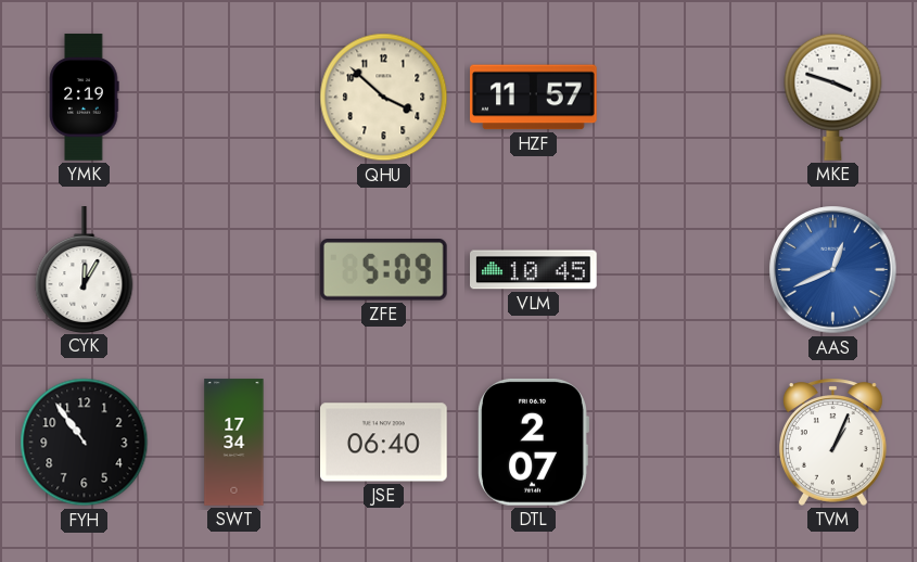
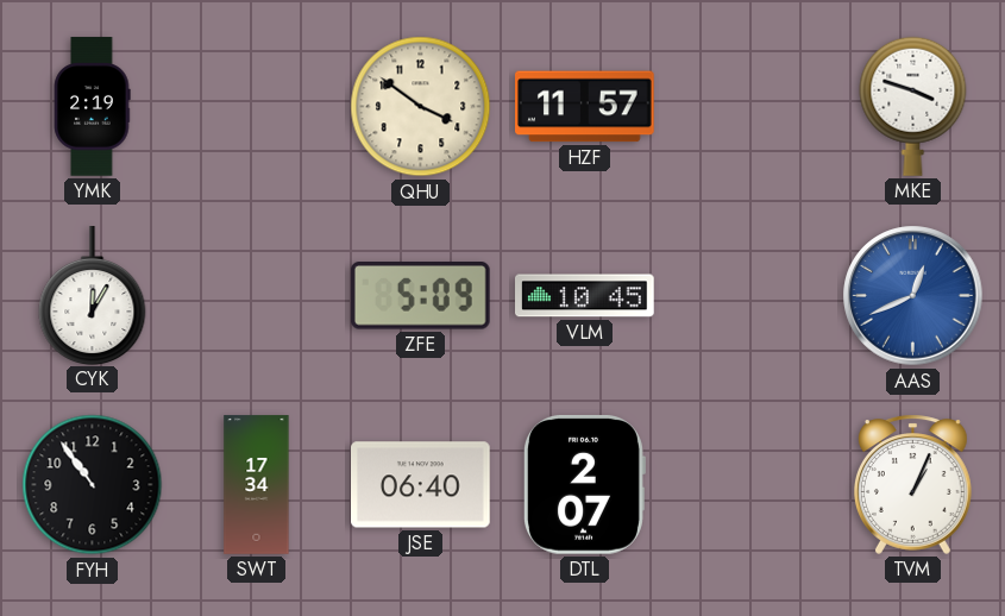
QHU: 3:52 -> 3:51
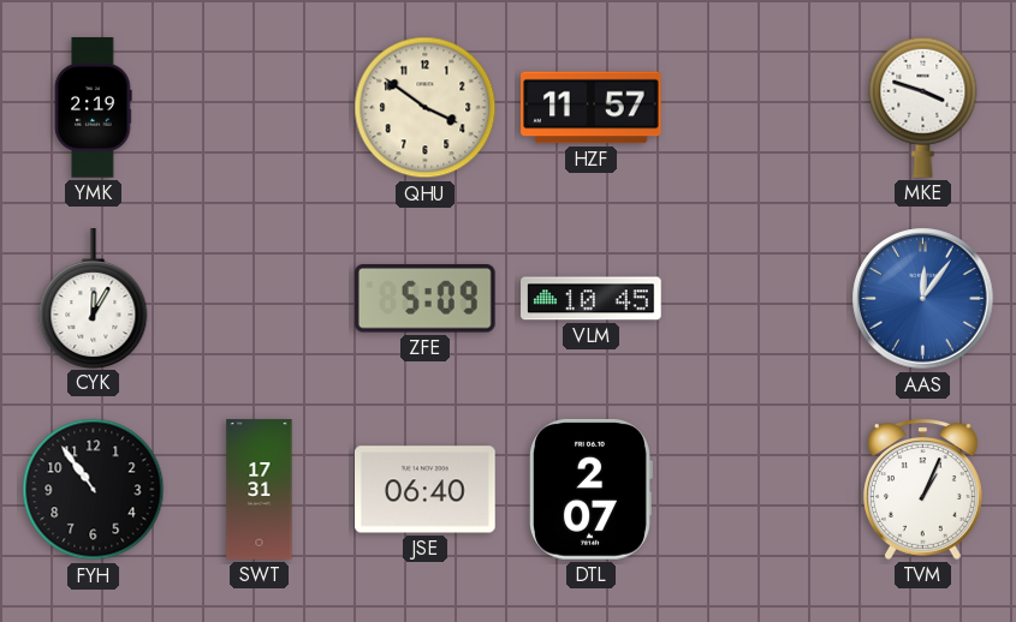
AAS: 12:41 -> 12:06
SWT: 17:34 -> 17:31
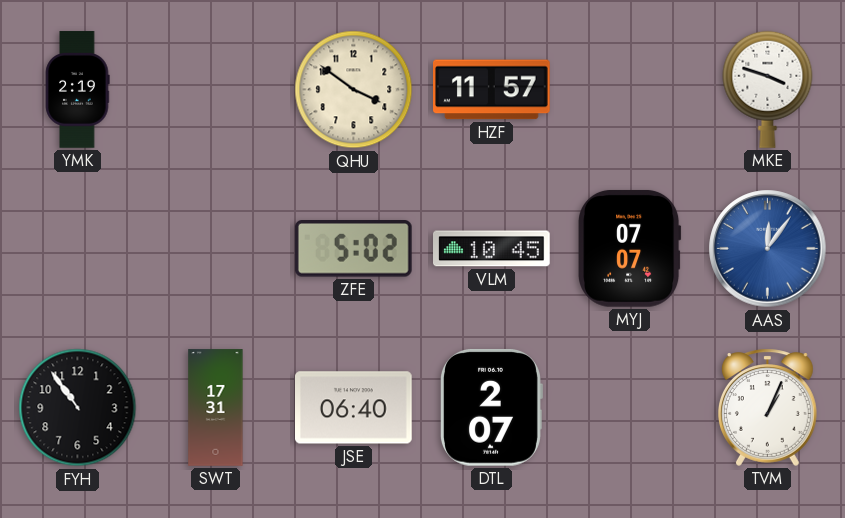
CYK: 12:05 -> none
ZFE: 5:09 -> 5:02
MYJ: none -> 07:07
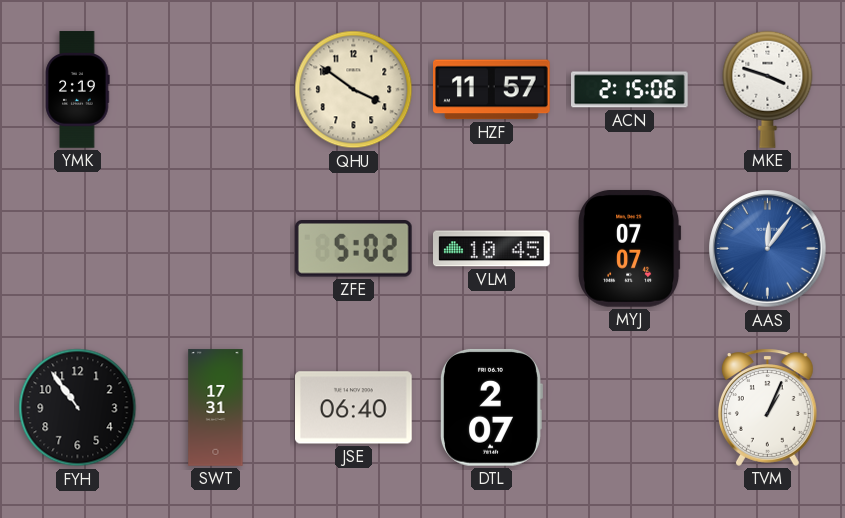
ACN: none -> 2:15
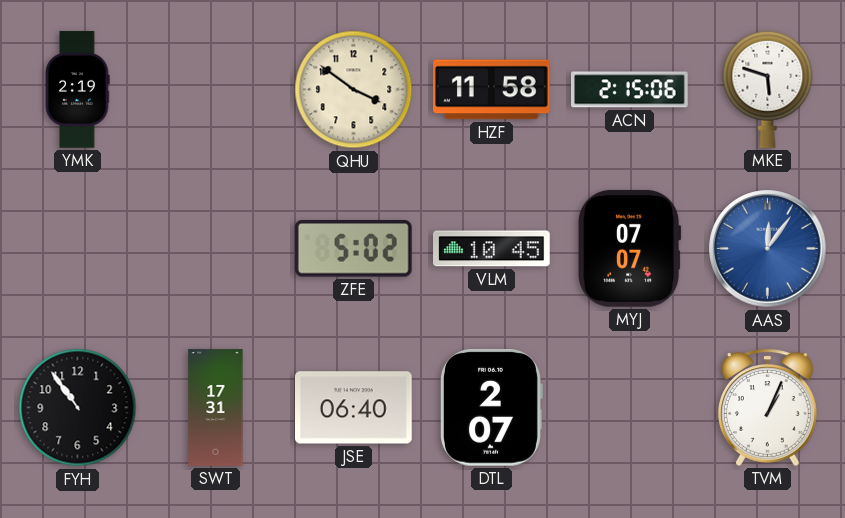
HZF: 11:57 -> 11:58
MKE: 3:48 -> 5:48
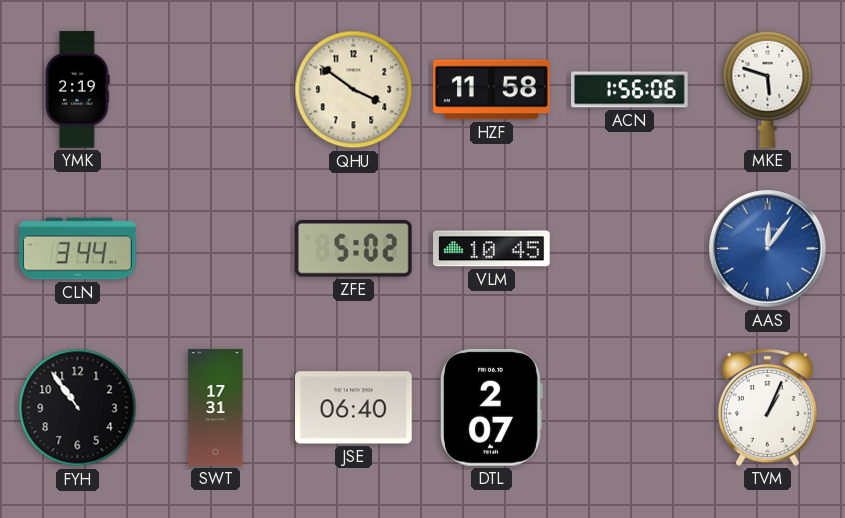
ACN: 2:15 -> 1:56
CLN: none -> 3:44
MYJ: 07:07 -> none
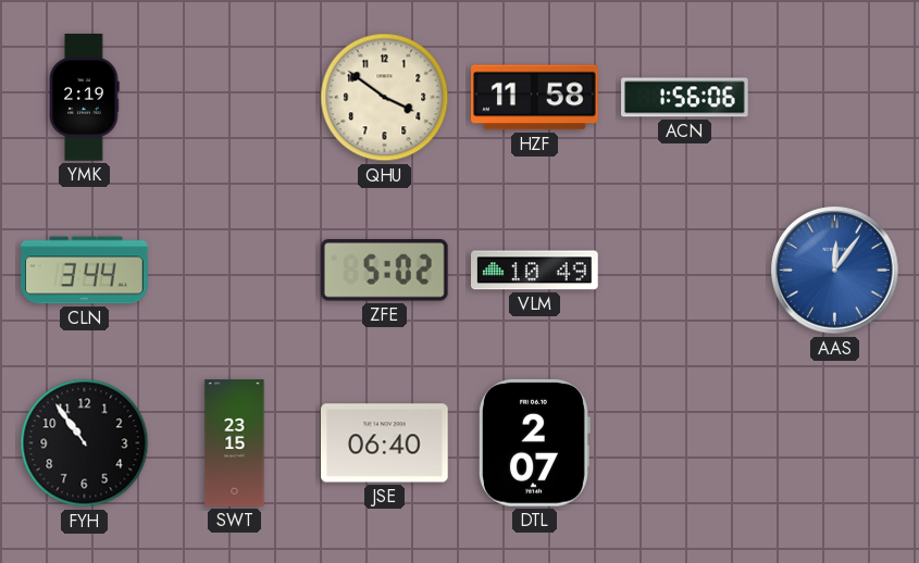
MKE: 5:48 -> none
VLM: 10:45 -> 10:49
SWT: 17:31 -> 23:15
TVM: 1:04 -> none
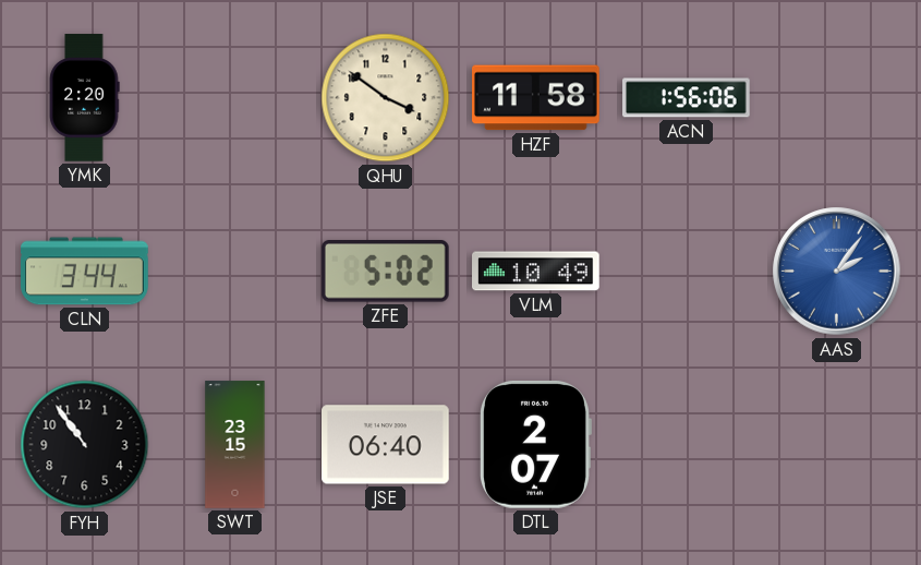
YMK: 2:19 -> 2:20
AAS: 12:06 -> 2:06
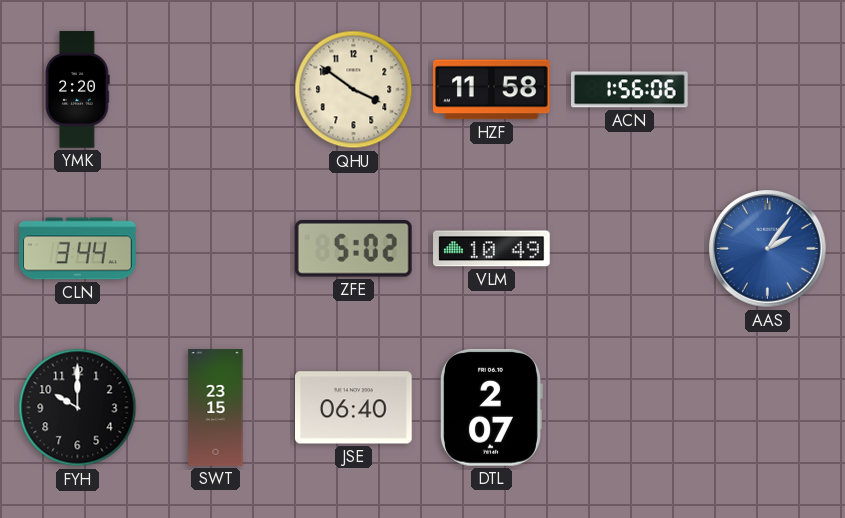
FYH: 10:54 -> 10:00
